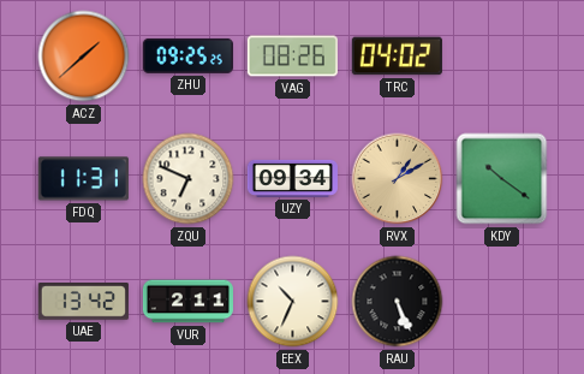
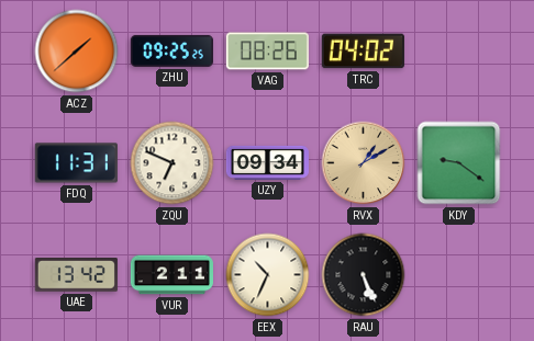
KDY: 10:21 -> 9:21
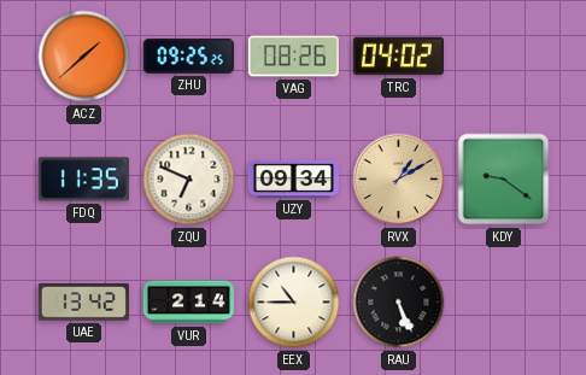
FDQ: 11:31 -> 11:35
VUR: 2:11 -> 2:14
EEX: 10:34 -> 10:45
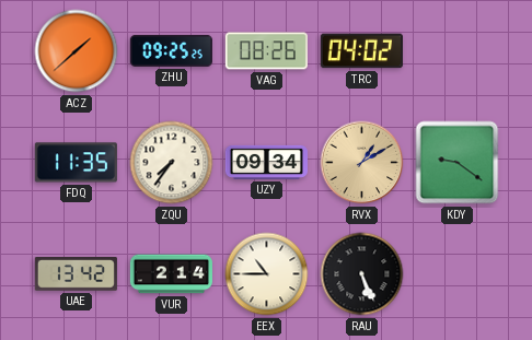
ZQU: 6:49 -> 7:36
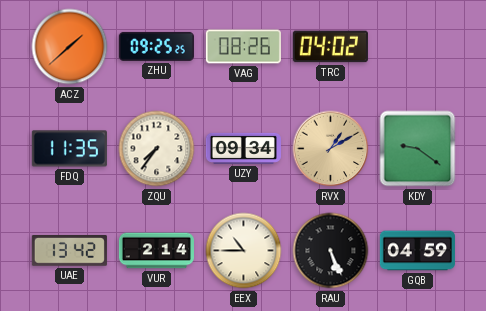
GQB: none -> 04:59
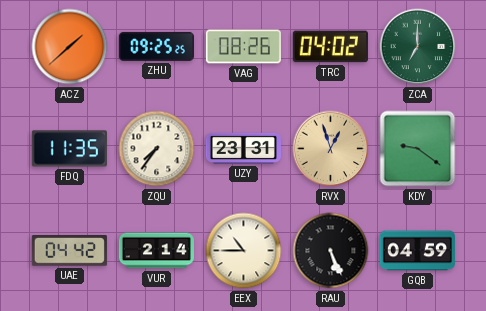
ZCA: none -> 7:00
UZY: 09:34 -> 23:31
RVX: 1:10 -> 12:57
UAE: 13:42 -> 04:42
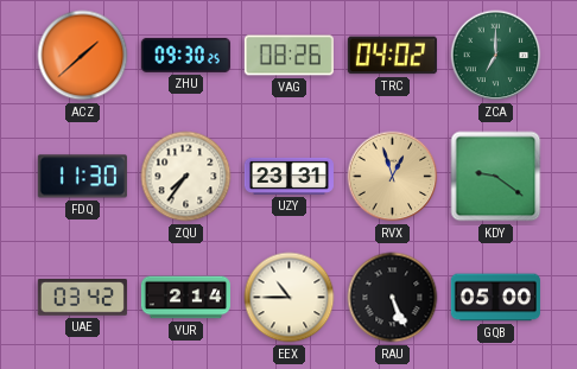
ZHU: 09:25 -> 09:30
FDQ: 11:35 -> 11:30
UAE: 04:42 -> 03:42
GQB: 04:59 -> 05:00
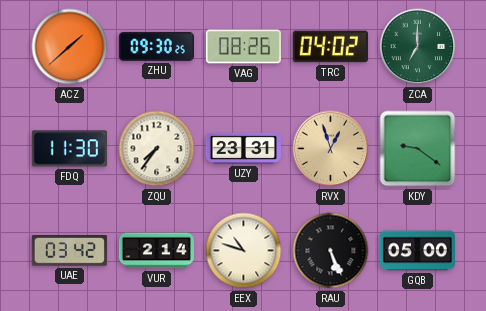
EEX: 10:45 -> 10:48
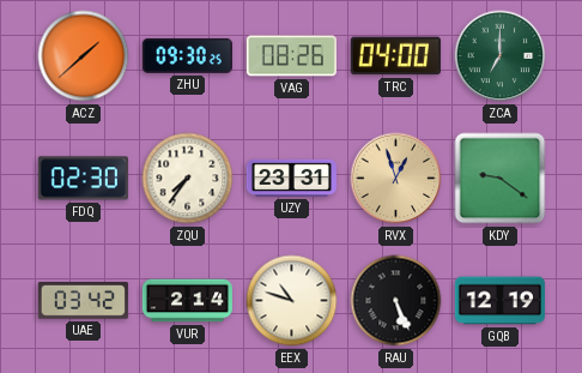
TRC: 04:02 -> 04:00
FDQ: 11:30 -> 02:30
GQB: 05:00 -> 12:19
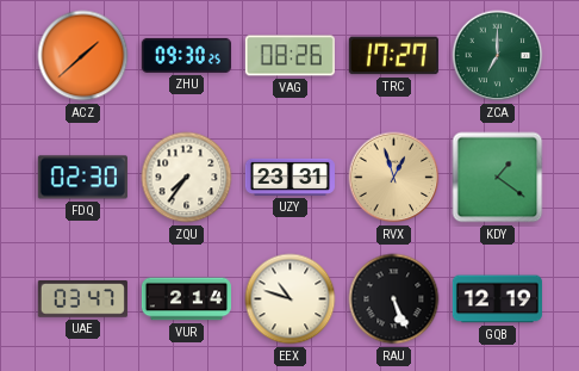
TRC: 04:00 -> 17:27
KDY: 9:21 -> 1:21
UAE: 03:42 -> 03:47
